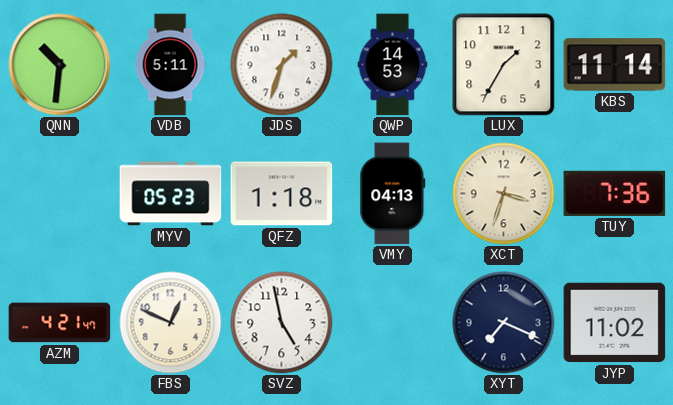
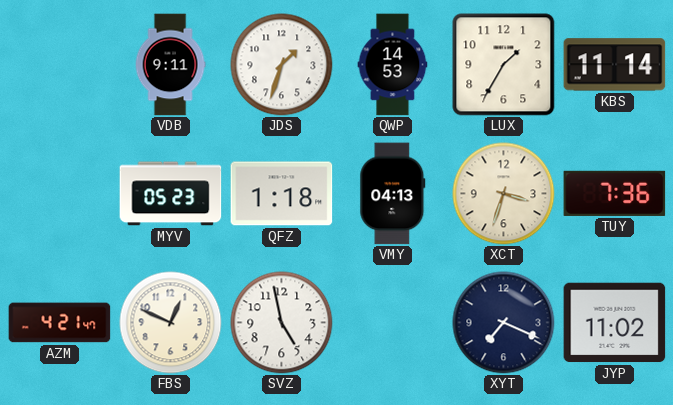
QNN: 10:31 -> none
VDB: 5:11 -> 9:11
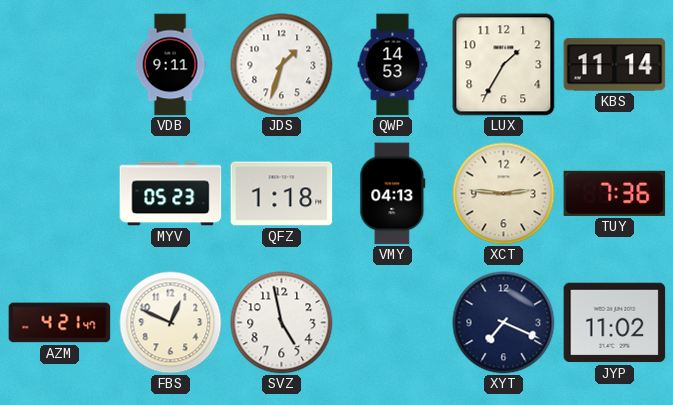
XCT: 3:33 -> 2:46
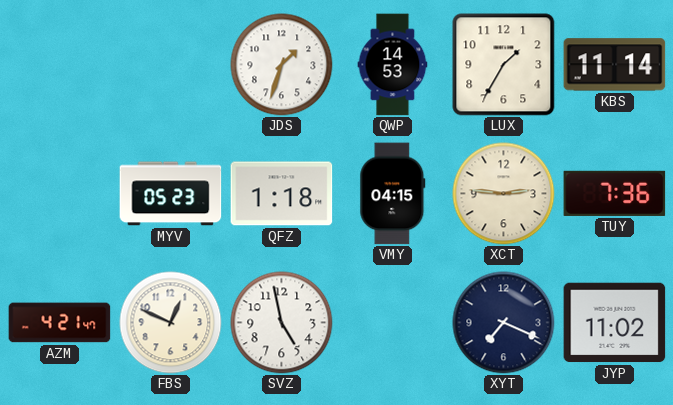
VDB: 9:11 -> none
VMY: 04:13 -> 04:15
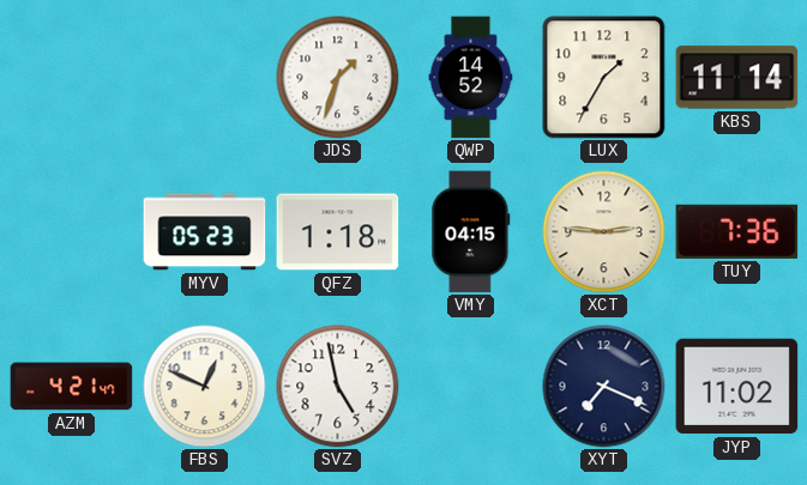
QWP: 14:53 -> 14:52
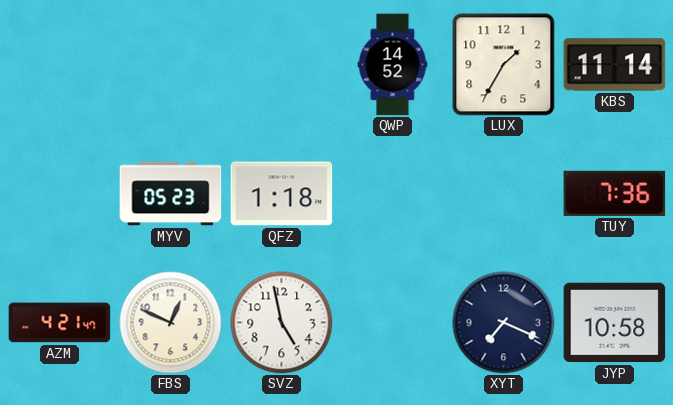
JDS: 1:33 -> none
VMY: 04:15 -> none
XCT: 2:46 -> none
JYP: 11:02 -> 10:58
